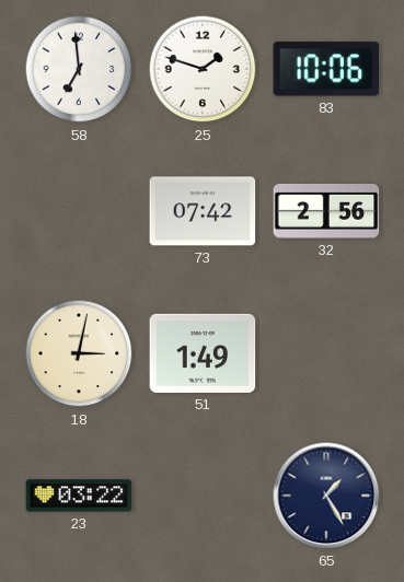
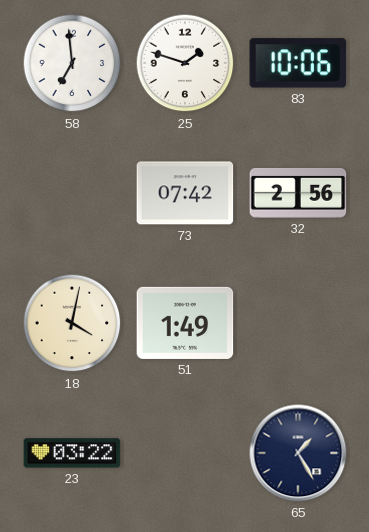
18: 3:02 -> 4:02
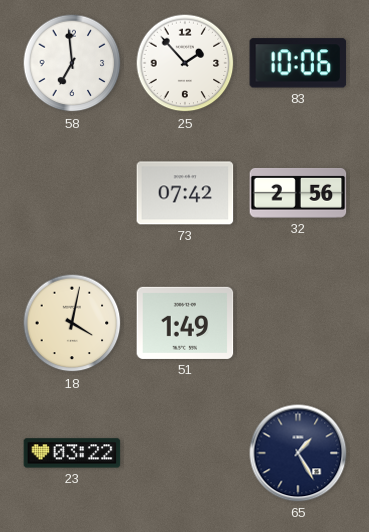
25: 1:48 -> 1:53
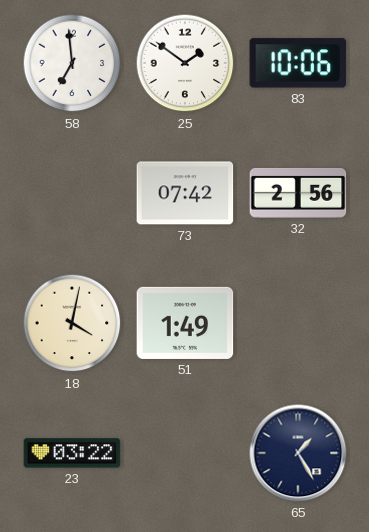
25: 1:53 -> 1:51
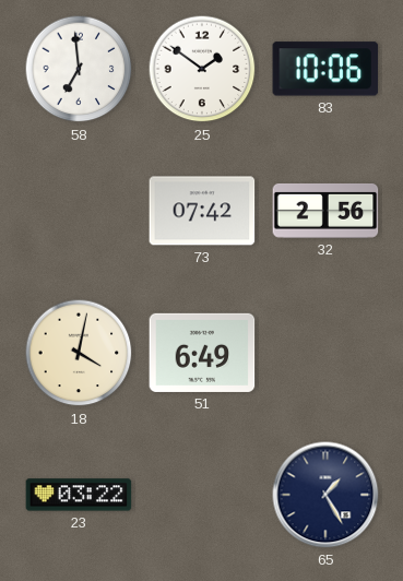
51: 1:49 -> 6:49
